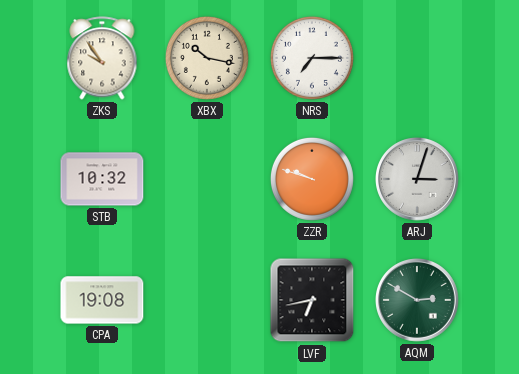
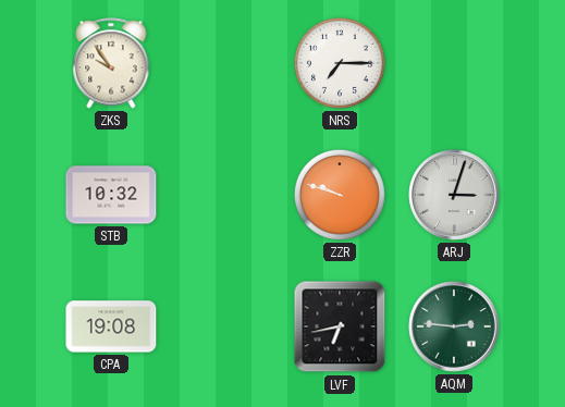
XBX: 10:17 -> none
AQM: 2:50 -> 2:46
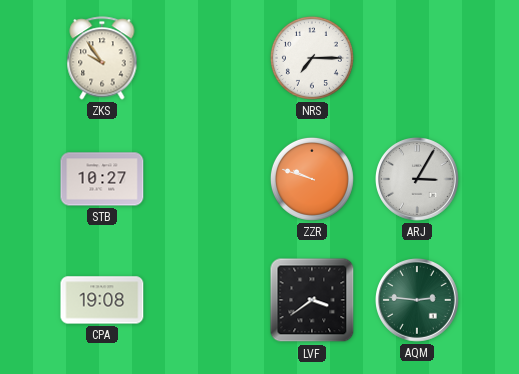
STB: 10:32 -> 10:27
ARJ: 3:03 -> 3:05
LVF: 6:43 -> 3:39
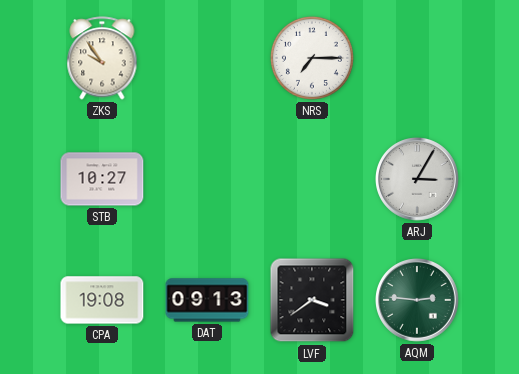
ZZR: 9:48 -> none
DAT: none -> 09:13
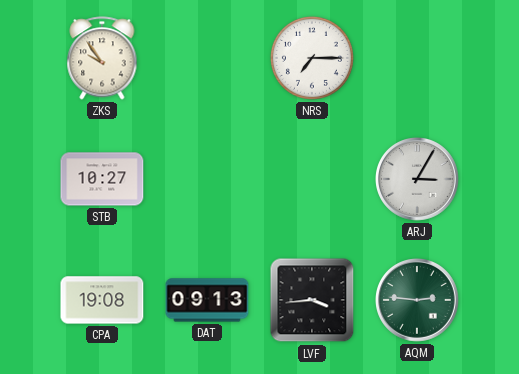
LVF: 3:39 -> 3:44
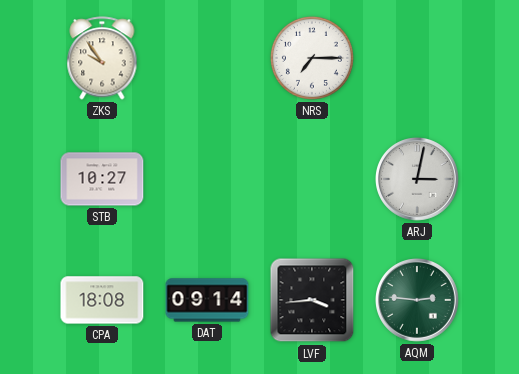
ARJ: 3:05 -> 3:02
CPA: 19:08 -> 18:08
DAT: 09:13 -> 09:14
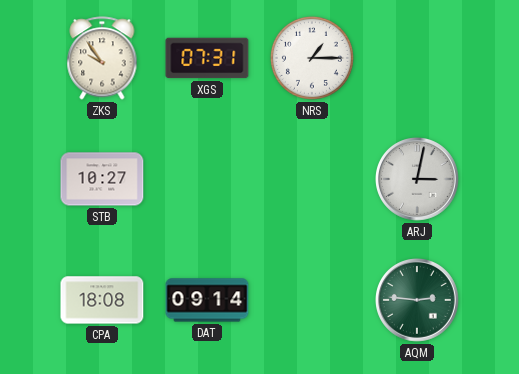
XGS: none -> 07:31
NRS: 7:15 -> 1:15
LVF: 3:44 -> none
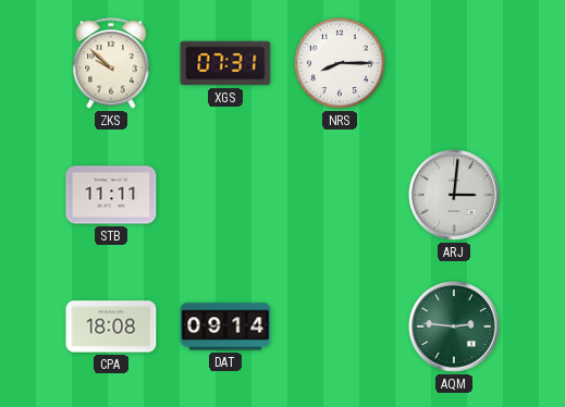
ZKS: 9:54 -> 9:52
NRS: 1:15 -> 8:15
STB: 10:27 -> 11:11
ARJ: 3:02 -> 3:01
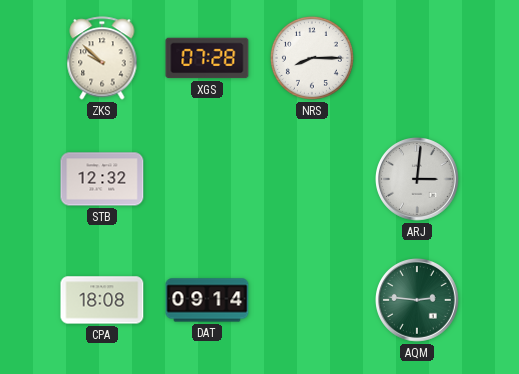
XGS: 07:31 -> 07:28
STB: 11:11 -> 12:32
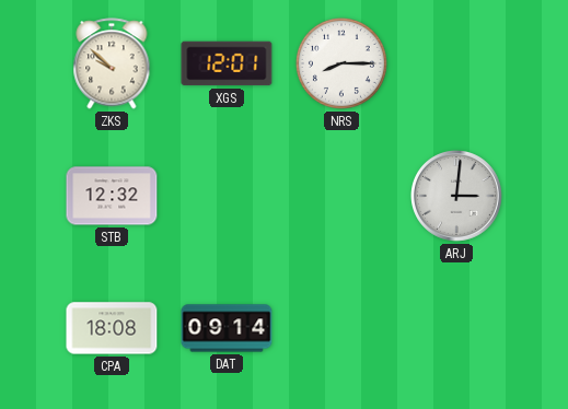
XGS: 07:28 -> 12:01
AQM: 2:46 -> none
